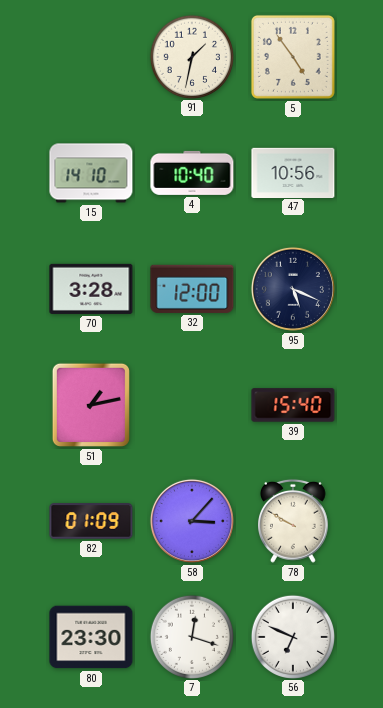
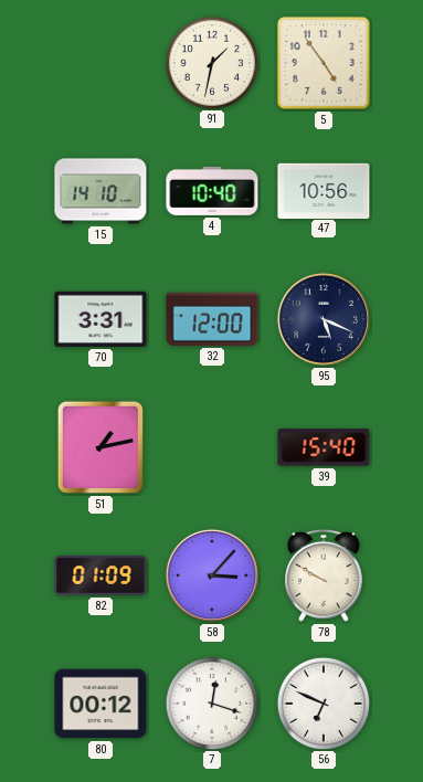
70: 3:28 -> 3:31
80: 23:30 -> 00:12
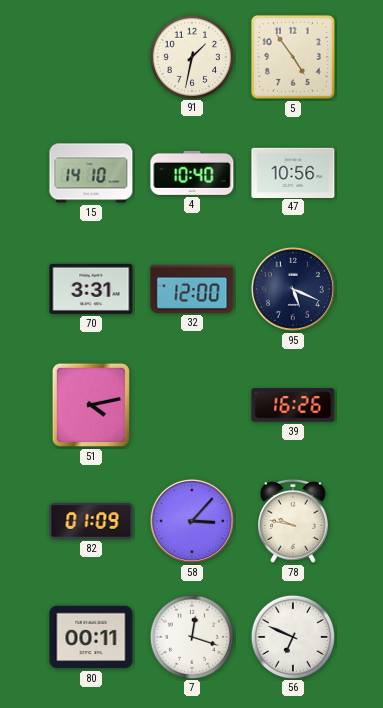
51: 1:13 -> 4:13
39: 15:40 -> 16:26
78: 9:50 -> 9:47
80: 00:12 -> 00:11
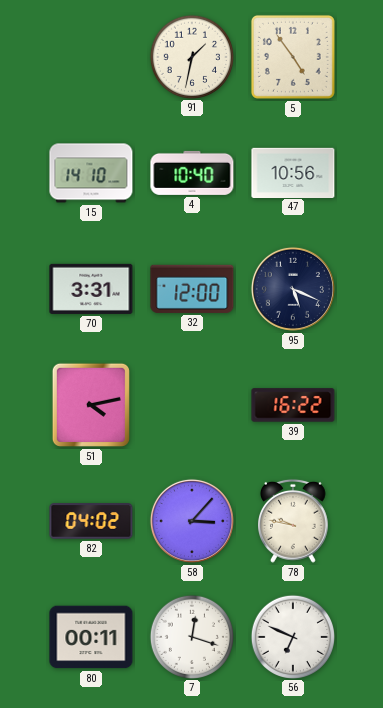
39: 16:26 -> 16:22
82: 01:09 -> 04:02
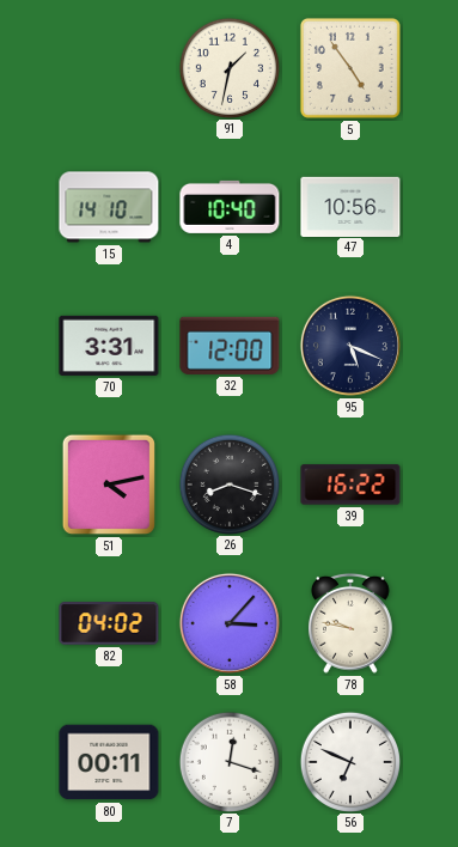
26: none -> 8:18
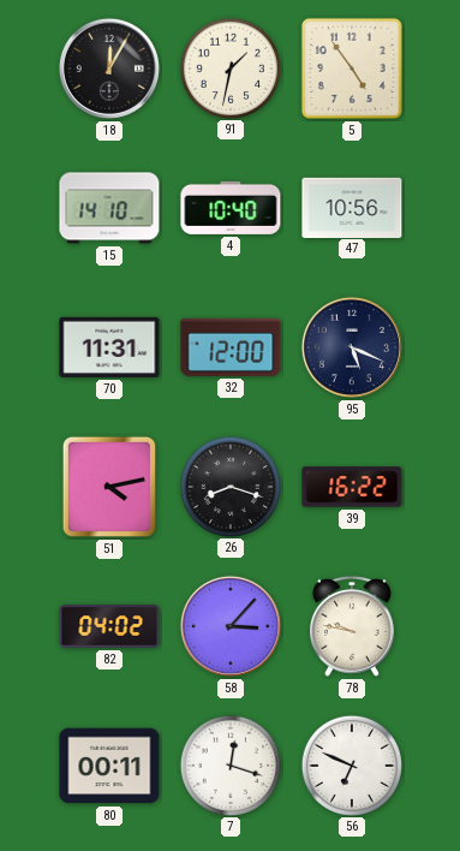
18: none -> 12:05
70: 3:31 -> 11:31
